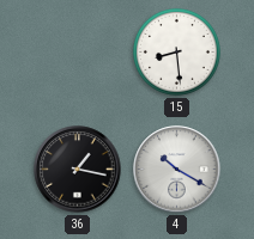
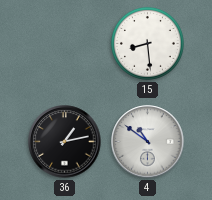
36: 1:17 -> 1:13
4: 10:20 -> 10:51
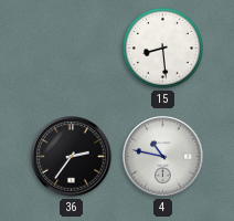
36: 1:13 -> 2:36
4: 10:51 -> 10:47
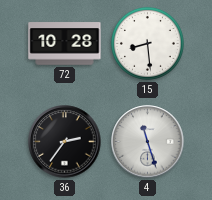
72: none -> 10:28
4: 10:47 -> 11:27
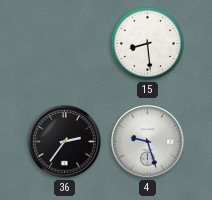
72: 10:28 -> none
4: 11:27 -> 9:27
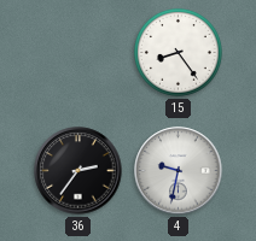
15: 8:29 -> 8:24
4: 9:27 -> 9:32
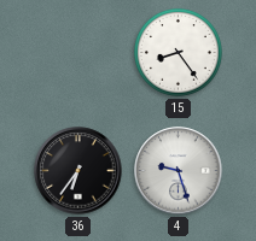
36: 2:36 -> 6:36
4: 9:32 -> 9:27
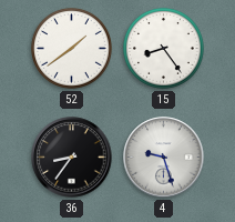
52: none -> 1:39
36: 6:36 -> 8:36
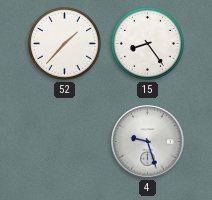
52: 1:39 -> 1:37
36: 8:36 -> none
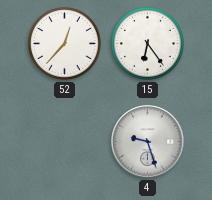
52: 1:37 -> 12:37
15: 8:24 -> 6:24
